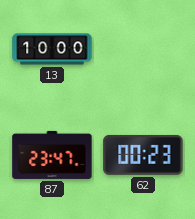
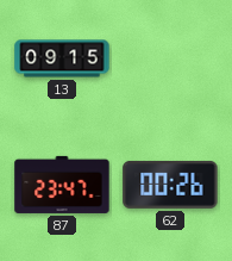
13: 10:00 -> 09:15
62: 00:23 -> 00:26
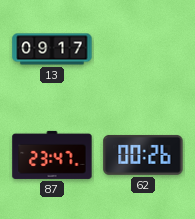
13: 09:15 -> 09:17
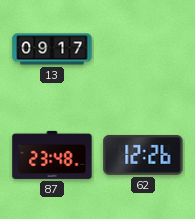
87: 23:47 -> 23:48
62: 00:26 -> 12:26
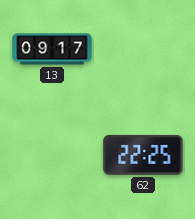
87: 23:48 -> none
62: 12:26 -> 22:25
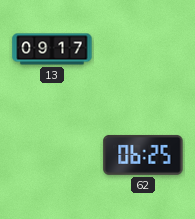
62: 22:25 -> 06:25
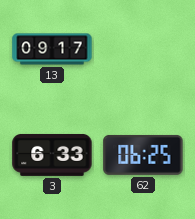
3: none -> 6:33
